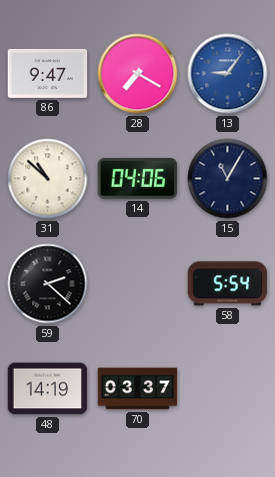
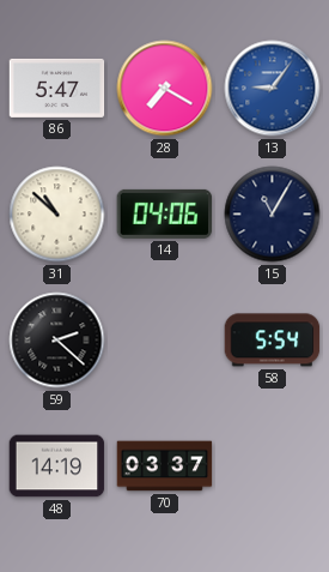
86: 9:47 -> 5:47
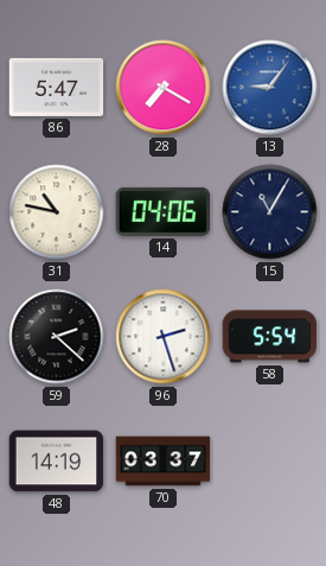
31: 10:52 -> 10:47
96: none -> 2:27
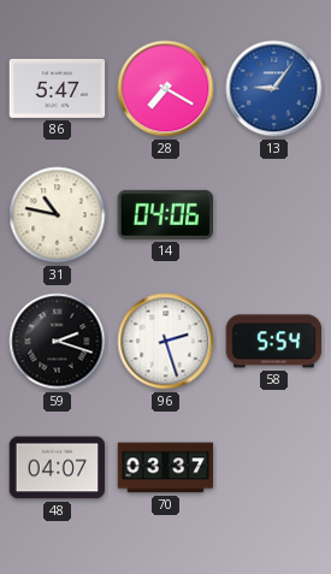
15: 11:05 -> none
59: 2:22 -> 2:18
48: 14:19 -> 04:07
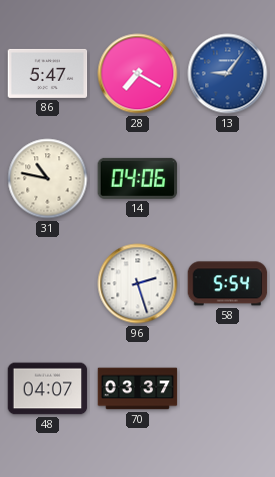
59: 2:18 -> none
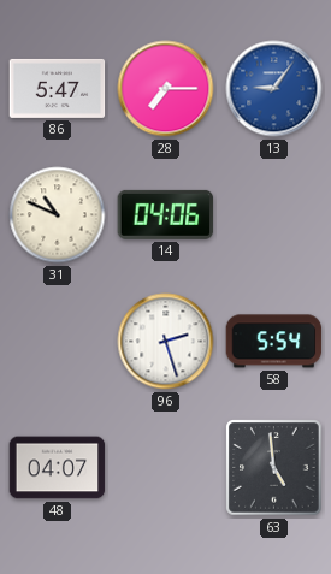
28: 7:20 -> 7:15
31: 10:47 -> 10:49
70: 03:37 -> none
63: none -> 4:59
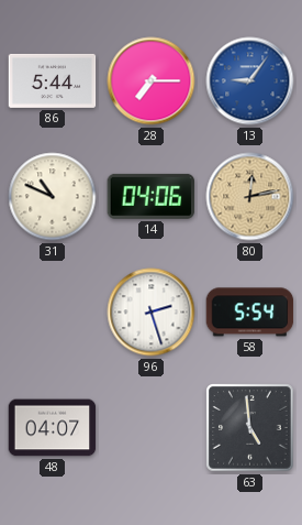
86: 5:47 -> 5:44
80: none -> 12:13
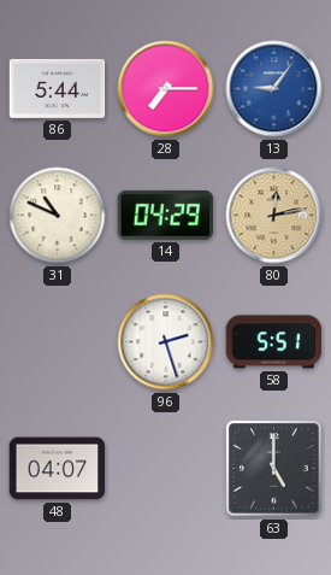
14: 04:06 -> 04:29
58: 5:54 -> 5:51
63: 4:59 -> 5:00
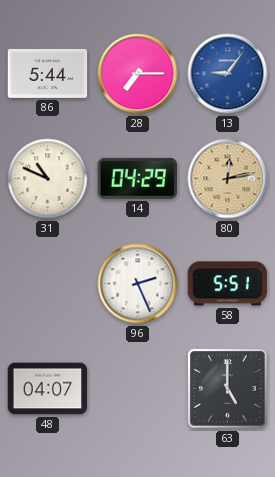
96: 2:27 -> 2:26
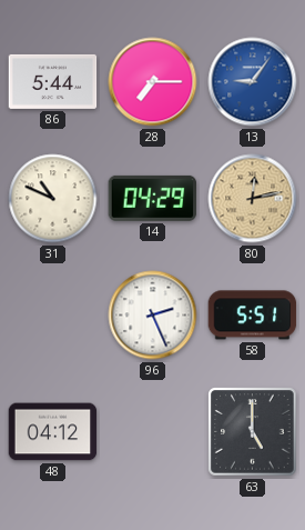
48: 04:07 -> 04:12
